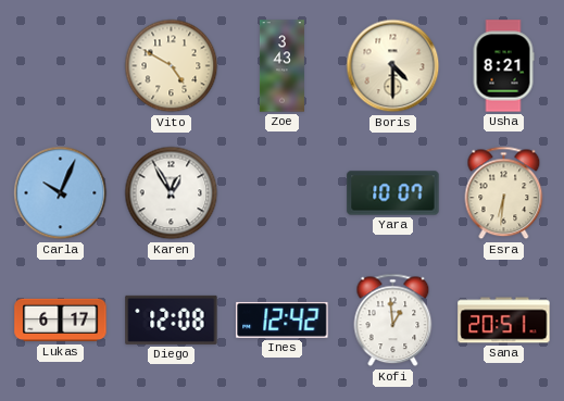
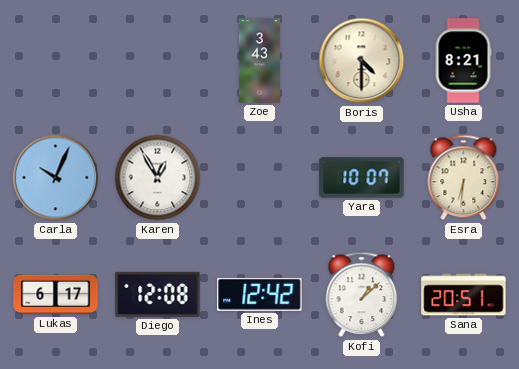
Vito: 4:50 -> none
Kofi: 12:59 -> 1:08
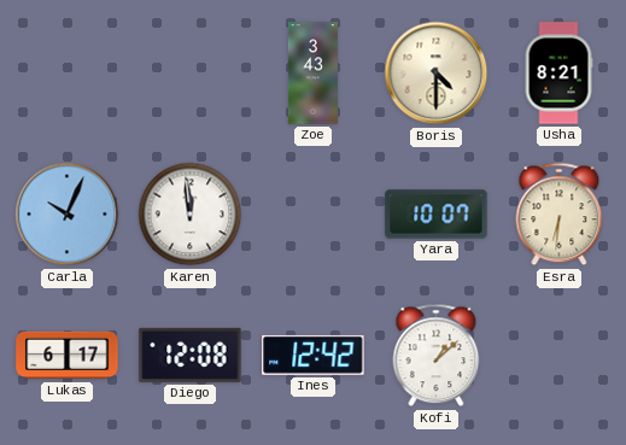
Karen: 12:55 -> 11:59
Sana: 20:51 -> none
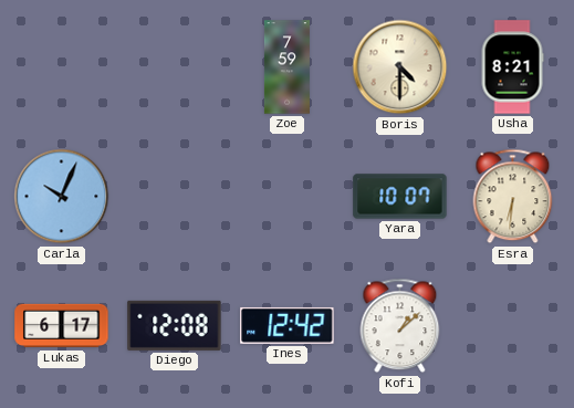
Zoe: 3:43 -> 7:59
Karen: 11:59 -> none
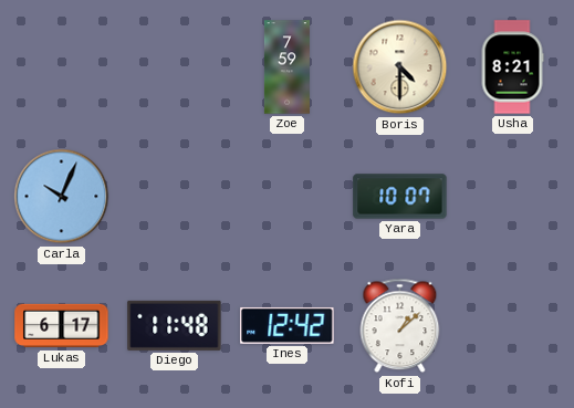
Esra: 6:31 -> none
Diego: 12:08 -> 11:48
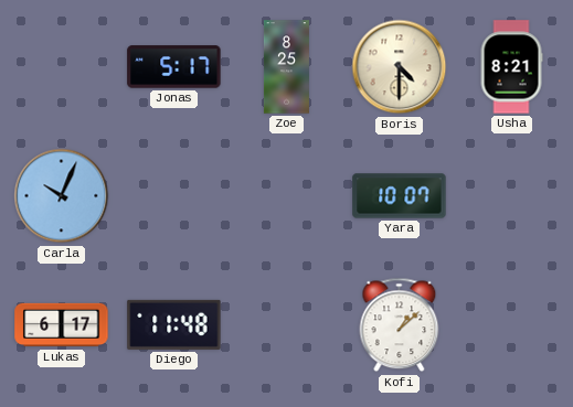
Jonas: none -> 5:17
Zoe: 7:59 -> 8:25
Ines: 12:42 -> none
